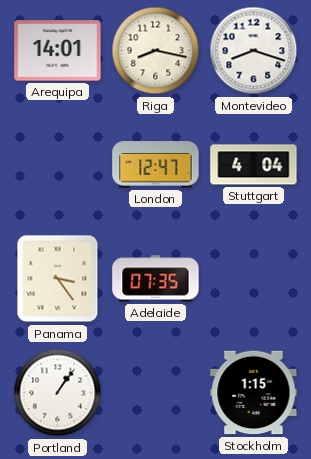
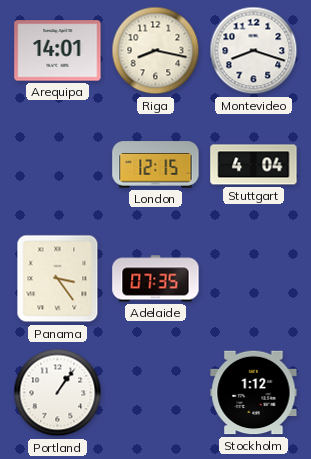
London: 12:47 -> 12:15
Stockholm: 1:15 -> 1:12
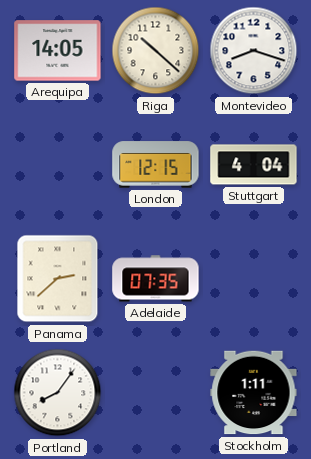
Arequipa: 14:01 -> 14:05
Riga: 8:17 -> 10:22
Panama: 3:24 -> 2:38
Portland: 1:06 -> 8:06
Stockholm: 1:12 -> 1:11
